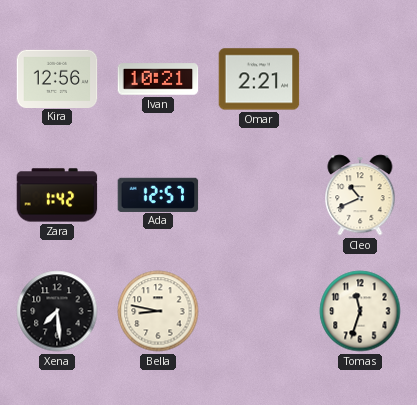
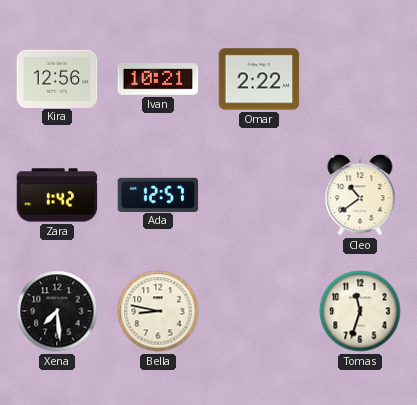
Omar: 2:21 -> 2:22
Cleo: 10:41 -> 10:39
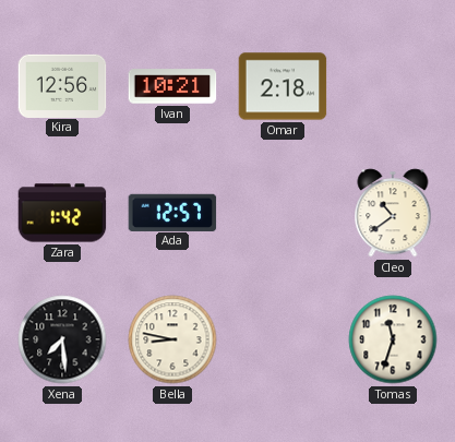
Omar: 2:22 -> 2:18
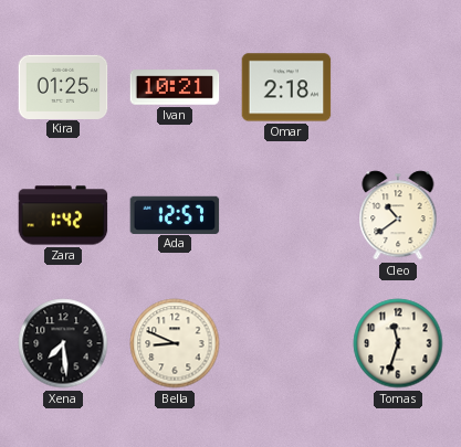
Kira: 12:56 -> 01:25
Bella: 8:47 -> 8:49
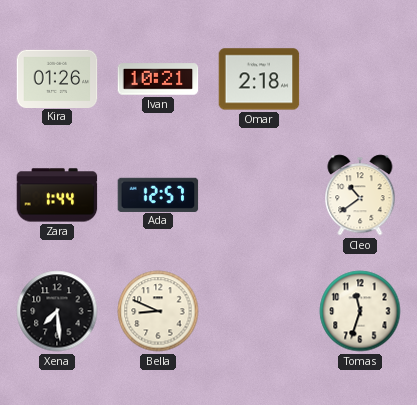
Kira: 01:25 -> 01:26
Zara: 1:42 -> 1:44
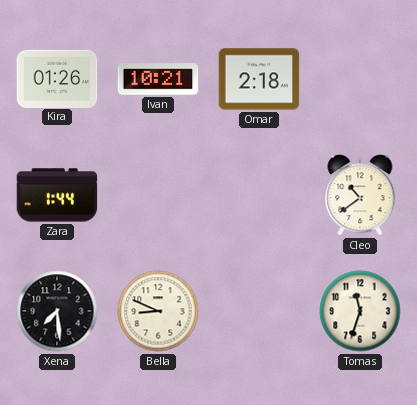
Ada: 12:57 -> none
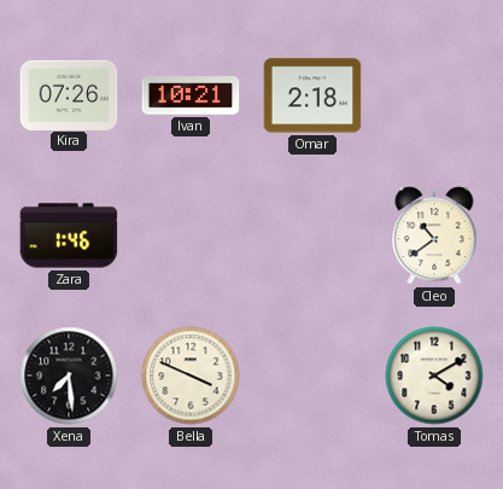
Kira: 01:26 -> 07:26
Zara: 1:44 -> 1:46
Bella: 8:49 -> 3:49
Tomas: 11:33 -> 4:10
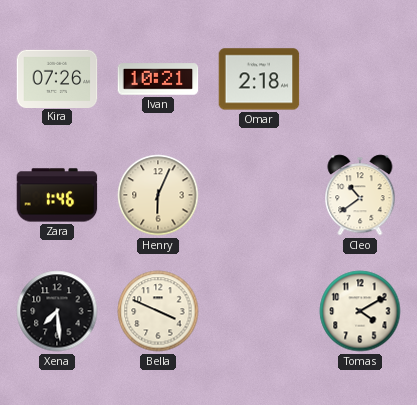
Henry: none -> 6:04
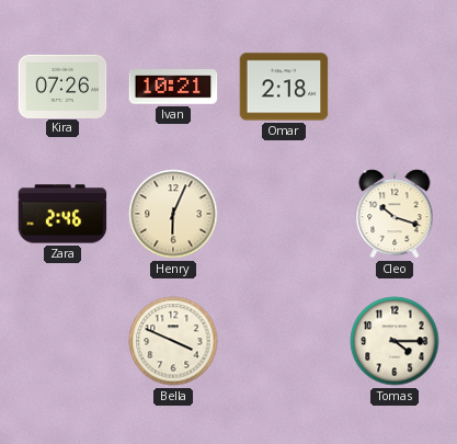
Zara: 1:46 -> 2:46
Cleo: 10:39 -> 10:18
Xena: 7:29 -> none
Tomas: 4:10 -> 4:15
